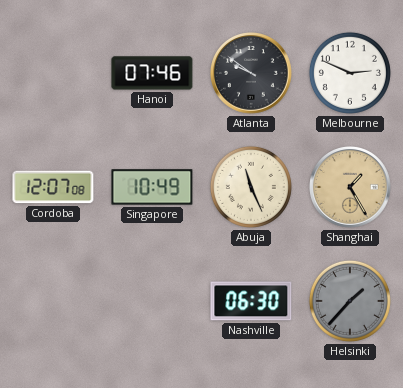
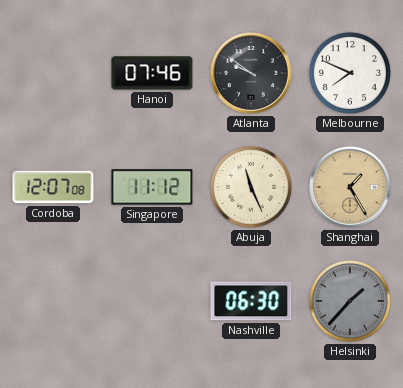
Melbourne: 2:49 -> 7:49
Singapore: 10:49 -> 11:12
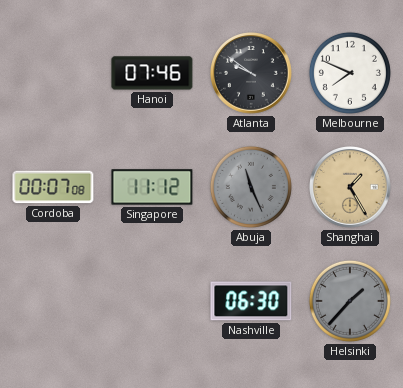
Cordoba: 12:07 -> 00:07
Abuja dial: cream -> grey
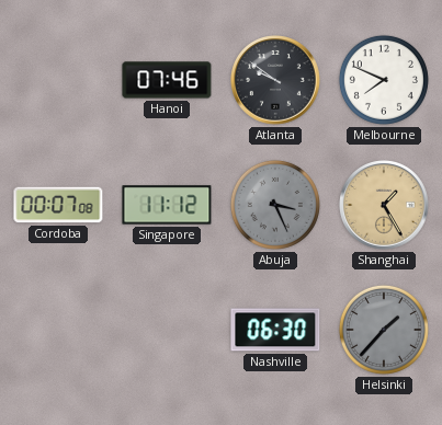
Abuja: 11:26 -> 3:26
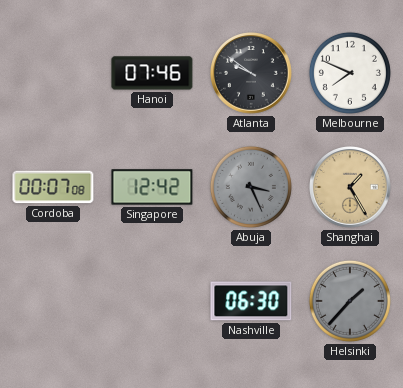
Singapore: 11:12 -> 12:42
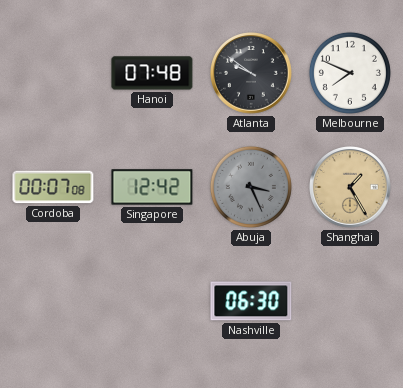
Hanoi: 07:46 -> 07:48
Helsinki: 1:37 -> none
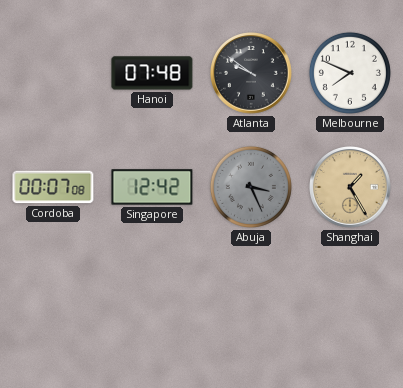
Nashville: 06:30 -> none
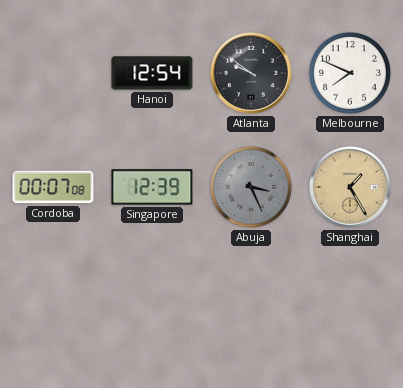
Hanoi: 07:48 -> 12:54
Singapore: 12:42 -> 12:39
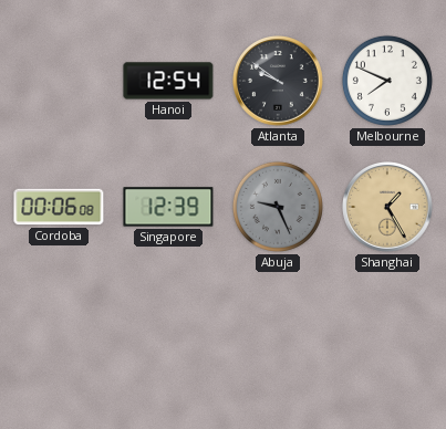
Cordoba: 00:07 -> 00:06
Abuja: 3:26 -> 9:26
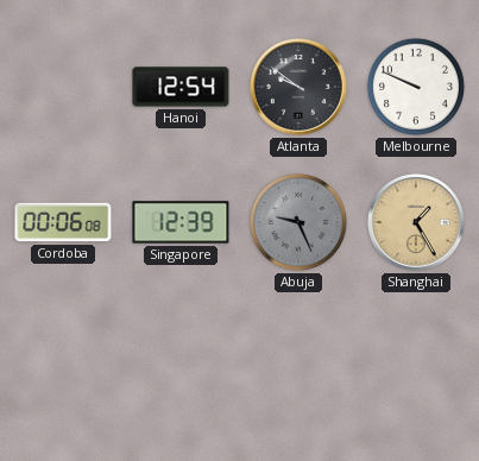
Melbourne: 7:49 -> 9:49
